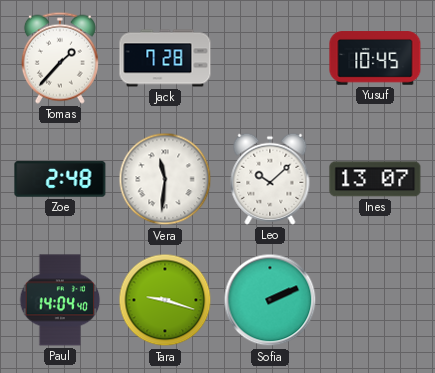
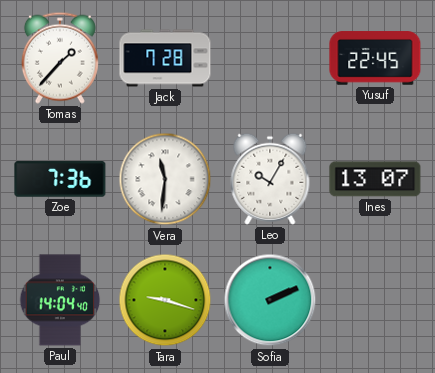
Yusuf: 10:45 -> 22:45
Zoe: 2:48 -> 7:36
Leo: 10:08 -> 10:05
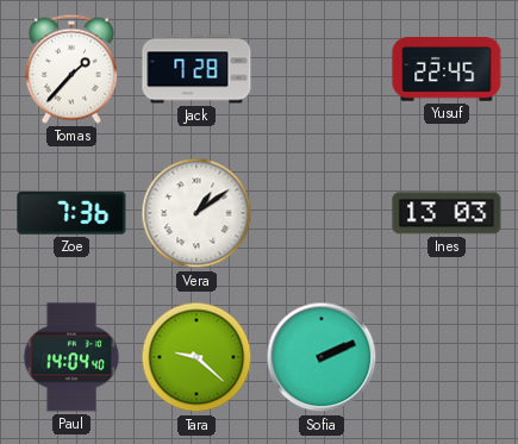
Vera: 11:31 -> 1:09
Leo: 10:05 -> none
Ines: 13:07 -> 13:03
Tara: 9:18 -> 9:22
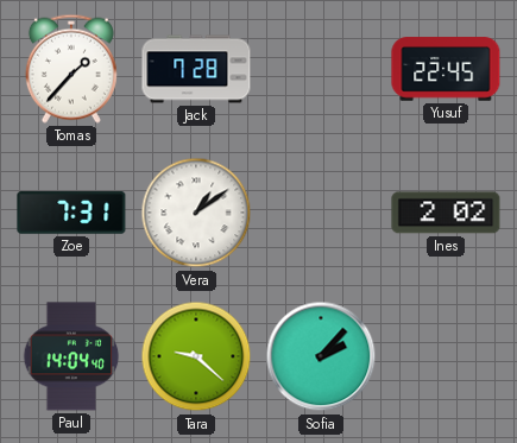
Zoe: 7:36 -> 7:31
Ines: 13:03 -> 2:02
Sofia: 2:11 -> 2:07
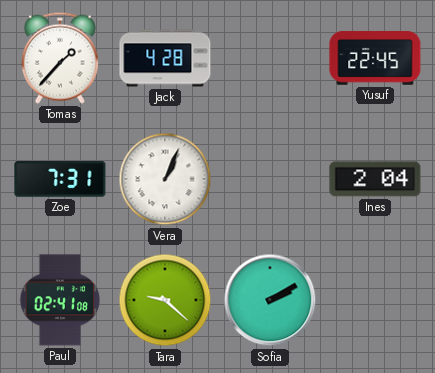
Jack: 7:28 -> 4:28
Vera: 1:09 -> 1:04
Ines: 2:02 -> 2:04
Paul: 14:04 -> 02:41
Sofia: 2:07 -> 2:10
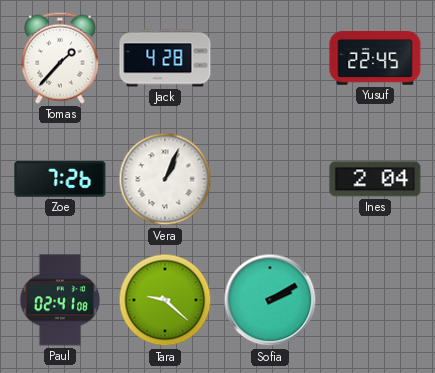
Zoe: 7:31 -> 7:26
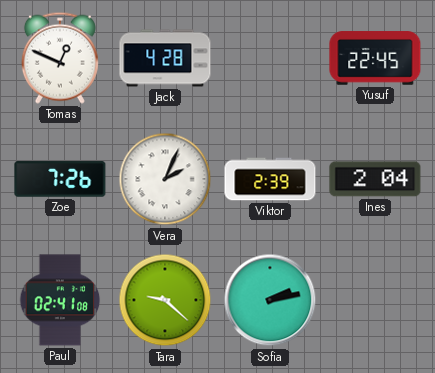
Tomas: 1:37 -> 12:49
Vera: 1:04 -> 2:04
Viktor: none -> 2:39
Sofia: 2:10 -> 2:13
